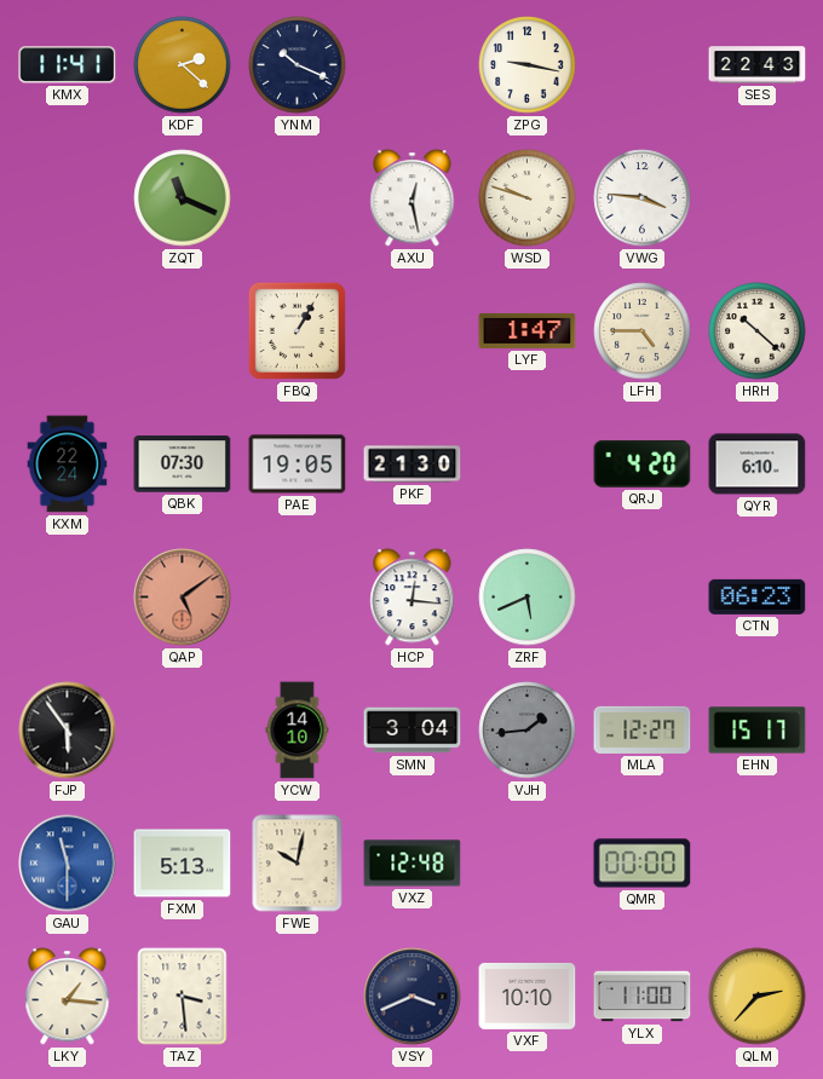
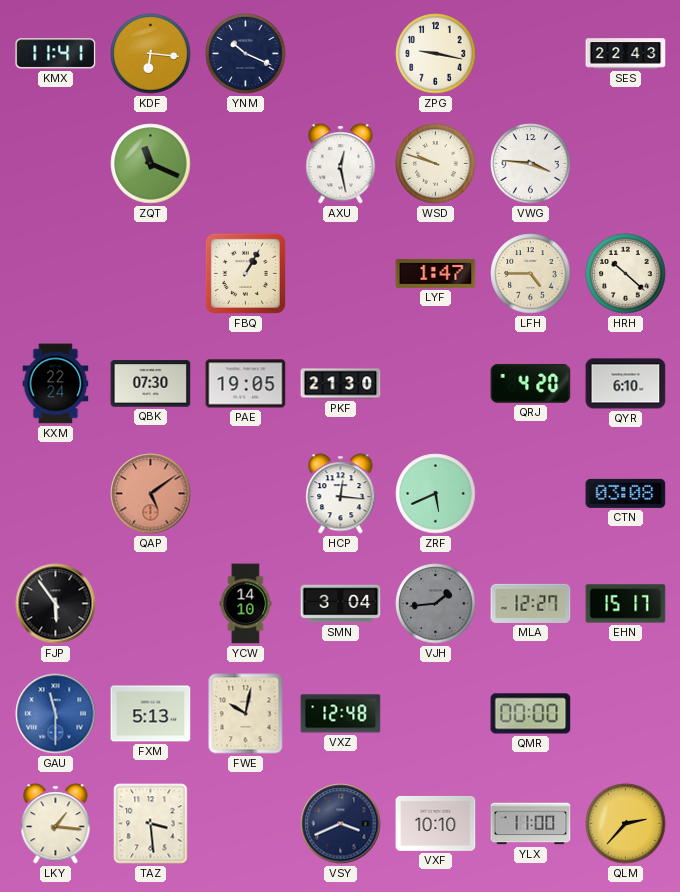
KDF: 2:22 -> 6:16
CTN: 06:23 -> 03:08
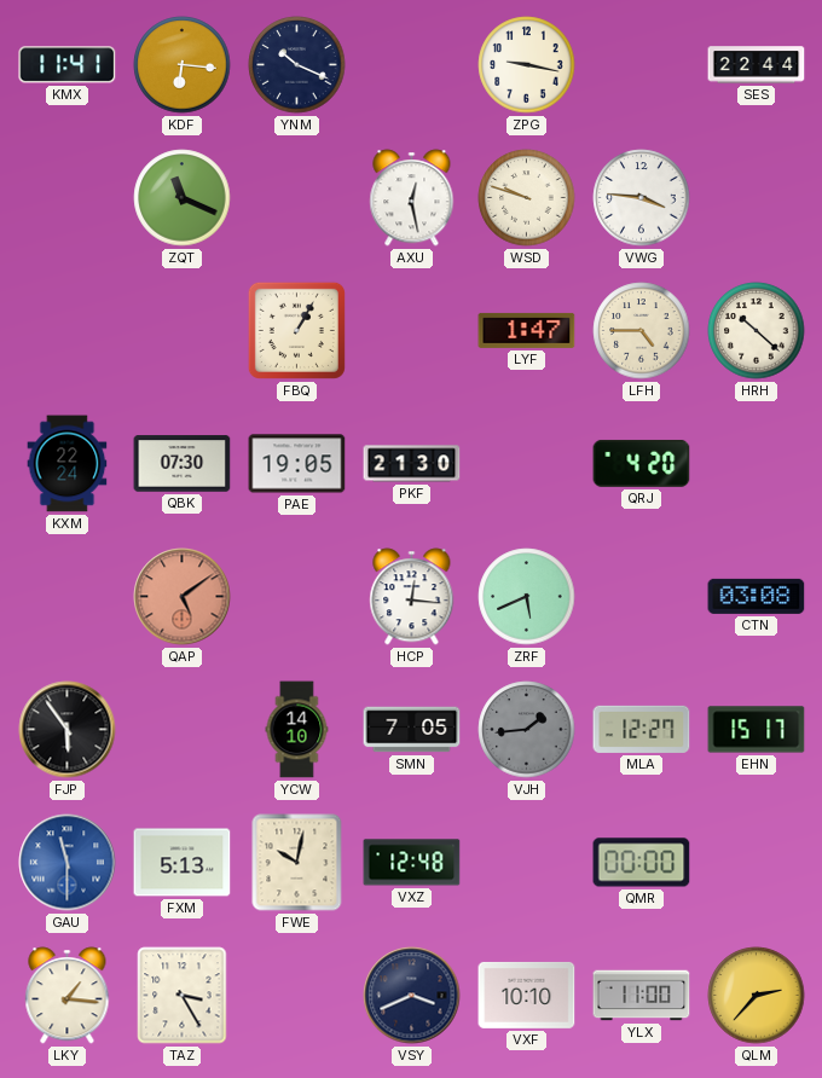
SES: 22:43 -> 22:44
QYR: 6:10 -> none
SMN: 3:04 -> 7:05
TAZ: 3:29 -> 3:25
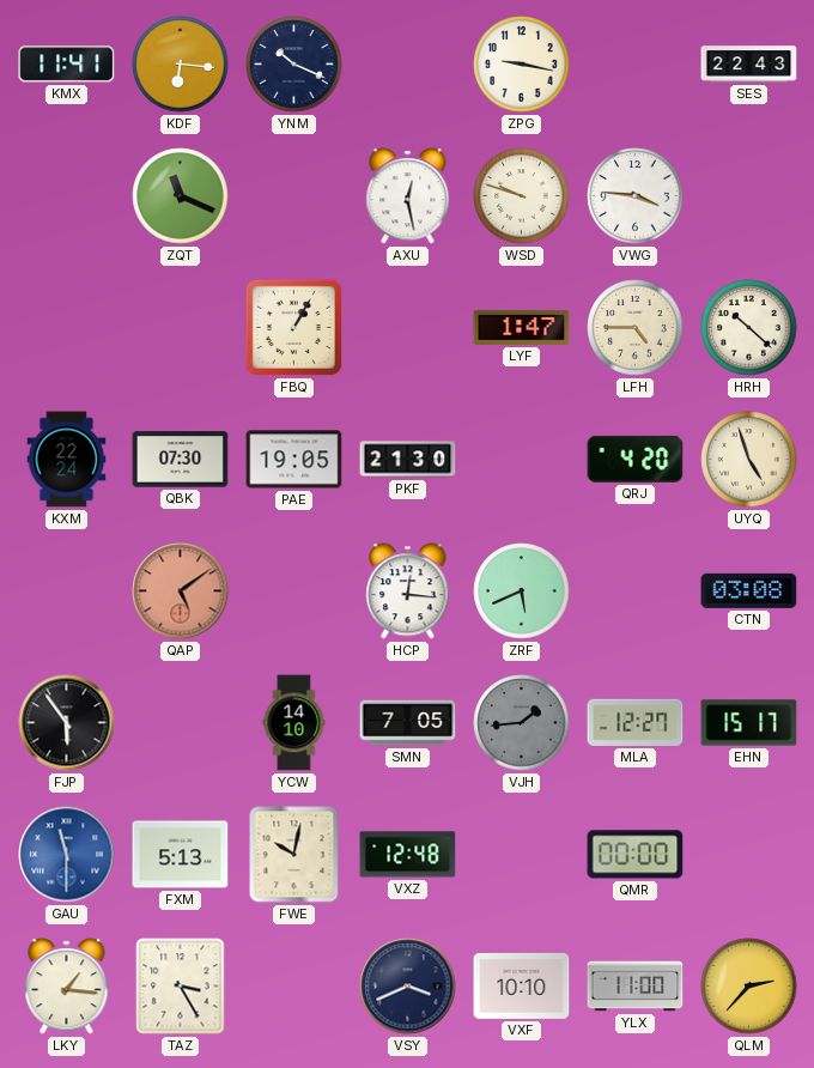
SES: 22:44 -> 22:43
UYQ: none -> 4:57
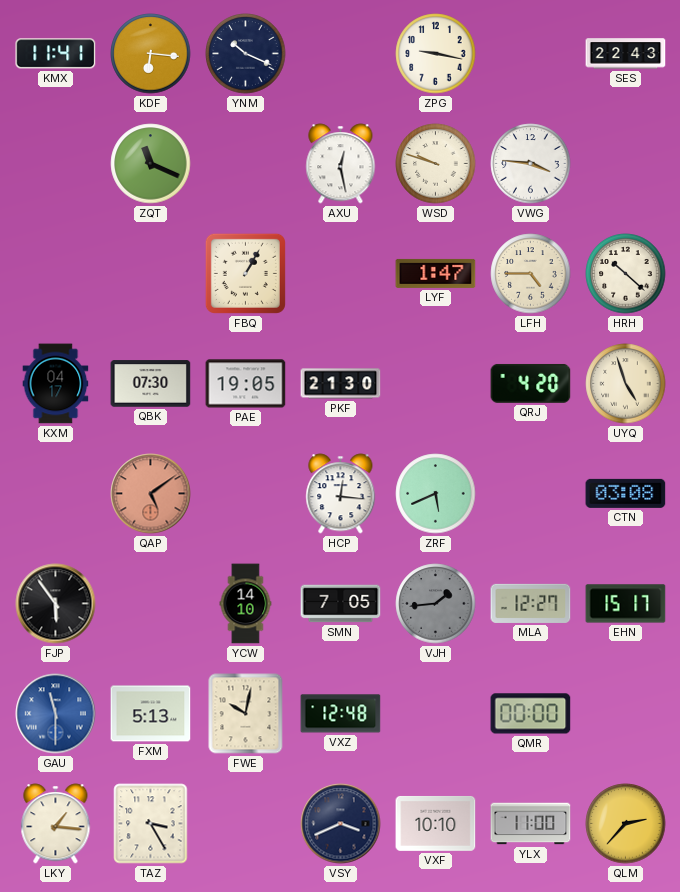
KXM: 22:24 -> 04:17
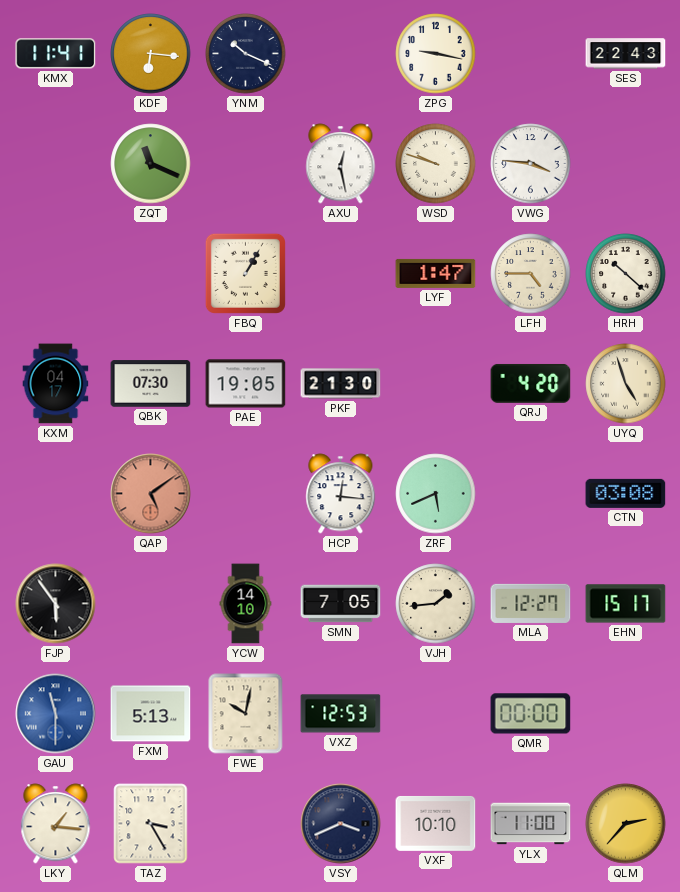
VJH dial: grey -> cream
VXZ: 12:48 -> 12:53
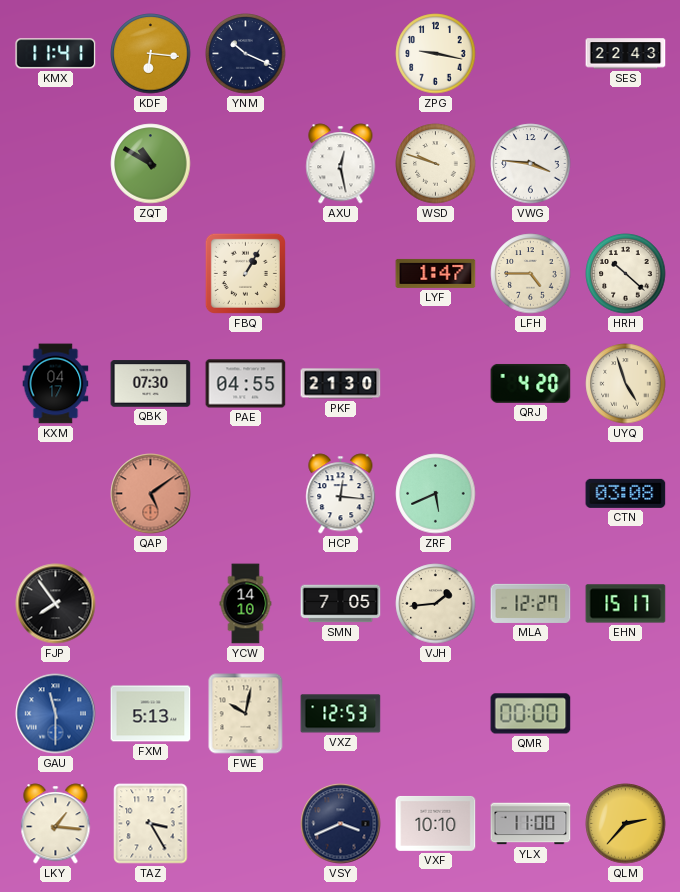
ZQT: 11:19 -> 10:50
PAE: 19:05 -> 04:55
FJP: 5:54 -> 7:54
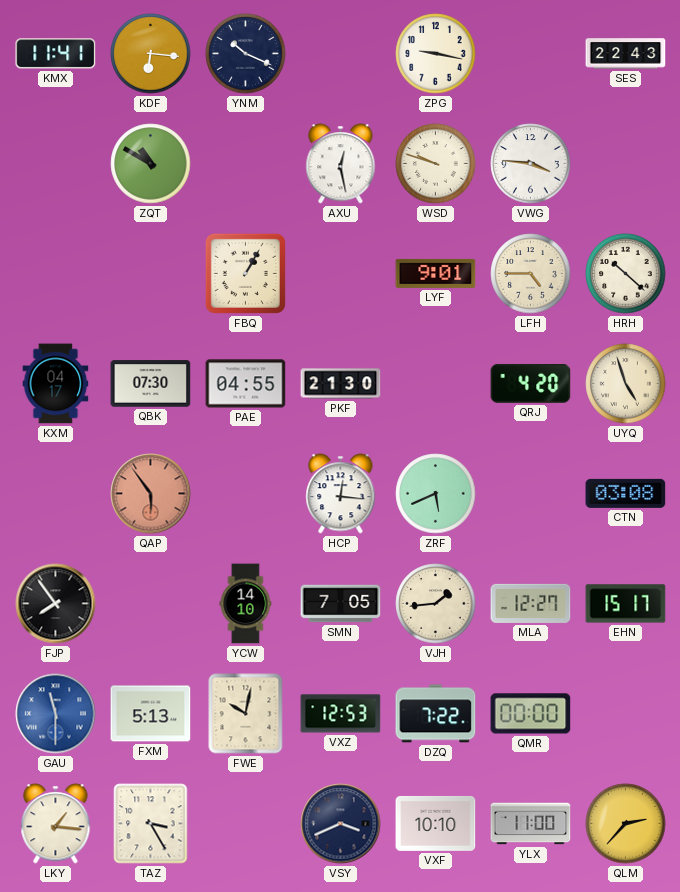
LYF: 1:47 -> 9:01
QAP: 5:09 -> 5:54
DZQ: none -> 7:22
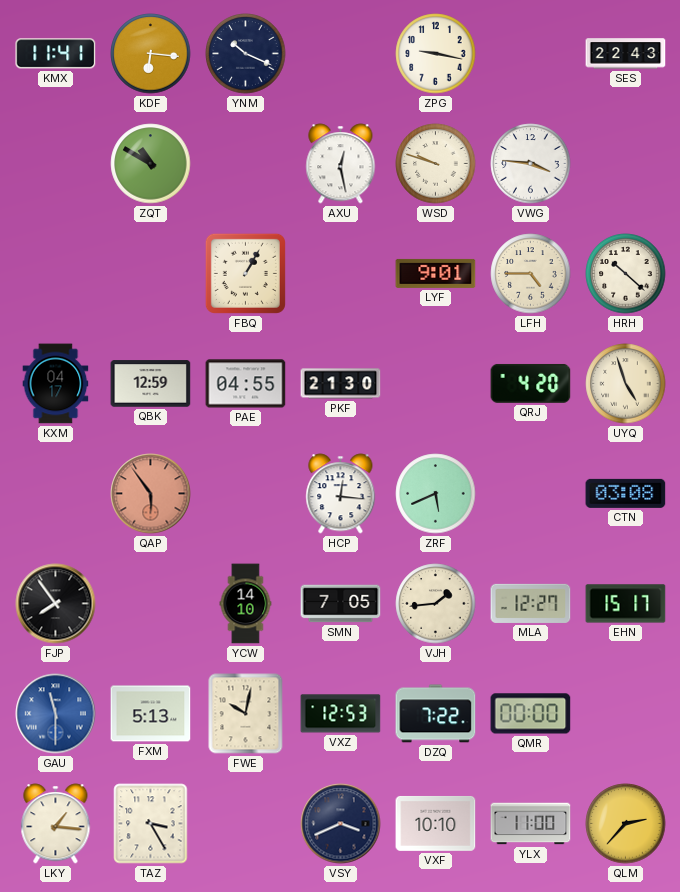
QBK: 07:30 -> 12:59
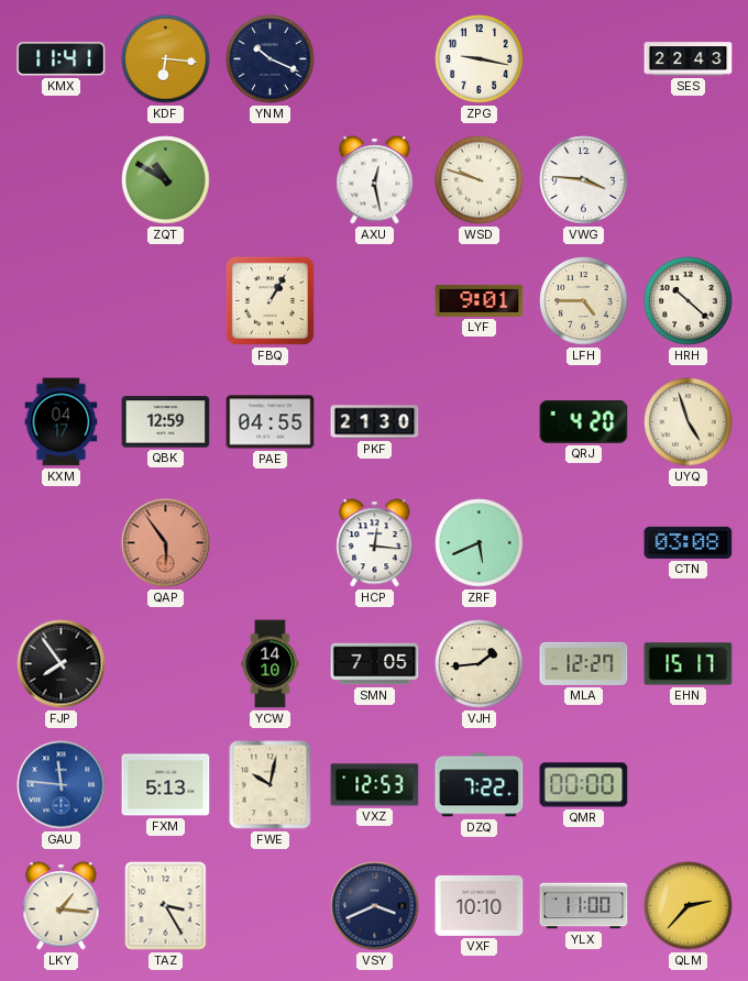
GAU: 11:30 -> 11:46
